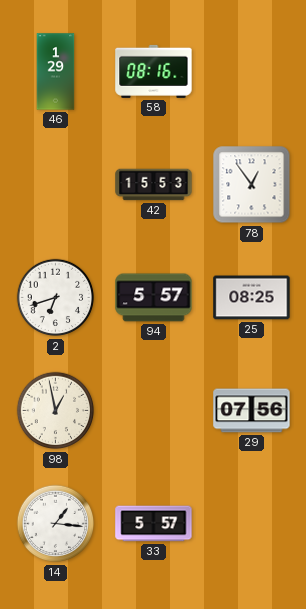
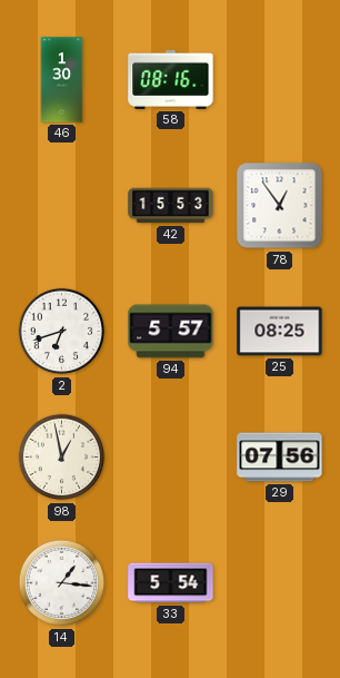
46: 1:29 -> 1:30
33: 5:57 -> 5:54
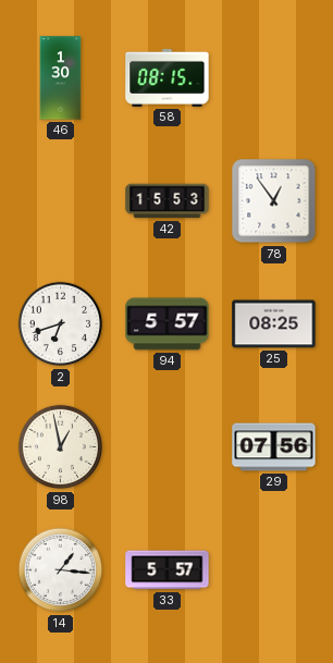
58: 08:16 -> 08:15
33: 5:54 -> 5:57
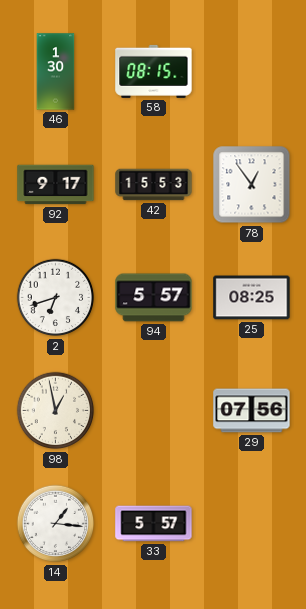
92: none -> 9:17
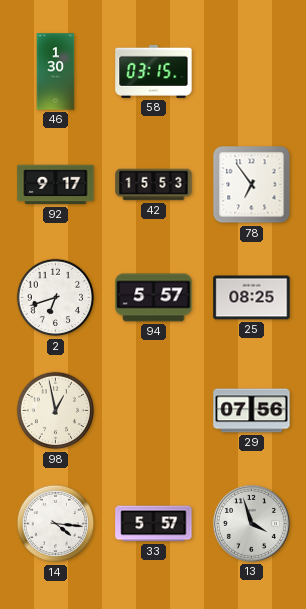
58: 08:15 -> 03:15
78: 12:54 -> 6:54
14: 1:16 -> 4:16
13: none -> 3:57
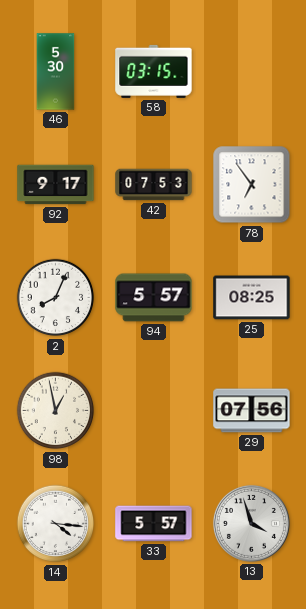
46: 1:30 -> 5:30
42: 15:53 -> 07:53
2: 6:42 -> 8:04
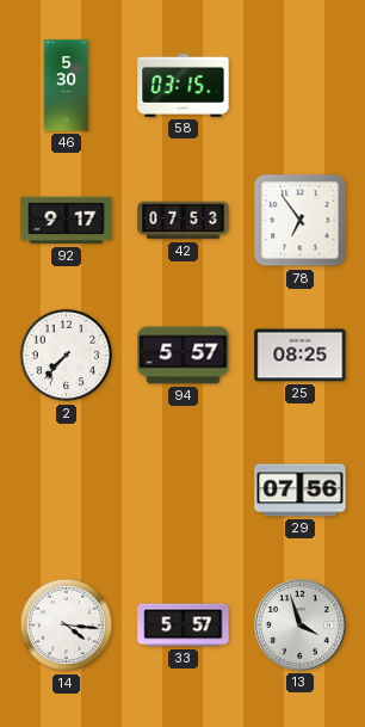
2: 8:04 -> 7:37
98: 12:58 -> none
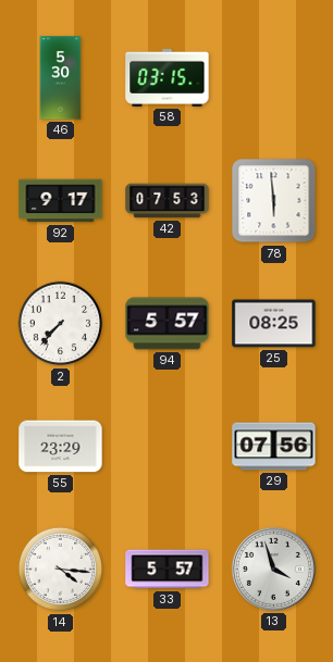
78: 6:54 -> 5:59
55: none -> 23:29
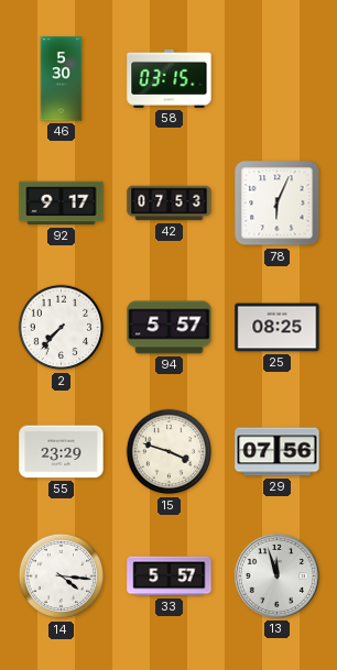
78: 5:59 -> 6:04
15: none -> 3:48
13: 3:57 -> 11:57
